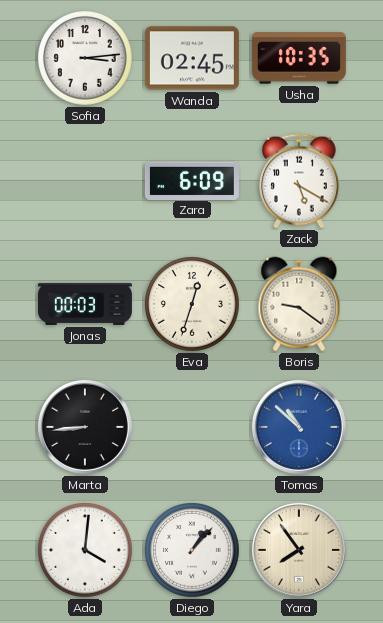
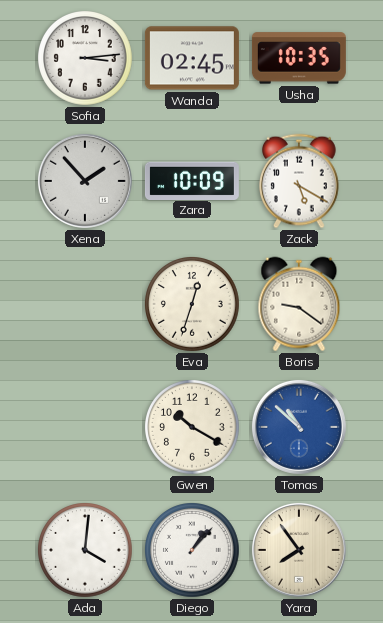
Xena: none -> 1:53
Zara: 6:09 -> 10:09
Jonas: 00:03 -> none
Marta: 8:44 -> none
Gwen: none -> 10:20
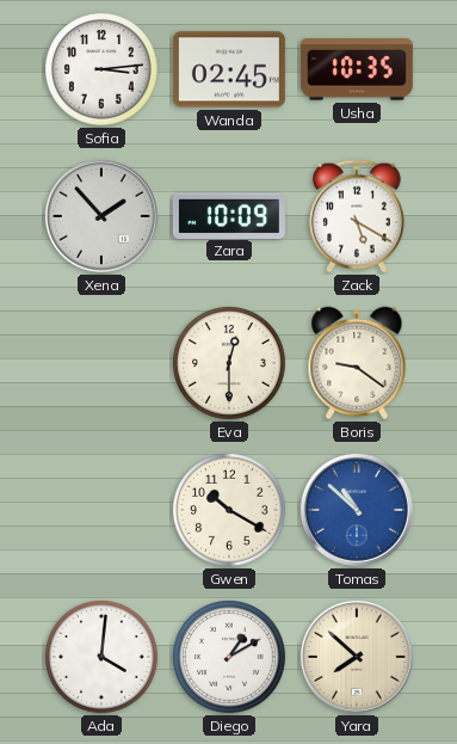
Eva: 12:33 -> 12:30
Diego: 1:07 -> 1:10
Yara: 7:54 -> 7:52
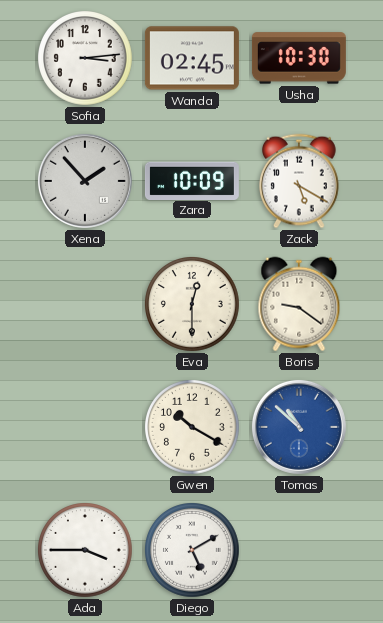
Usha: 10:35 -> 10:30
Ada: 4:01 -> 3:45
Diego: 1:10 -> 5:10
Yara: 7:52 -> none
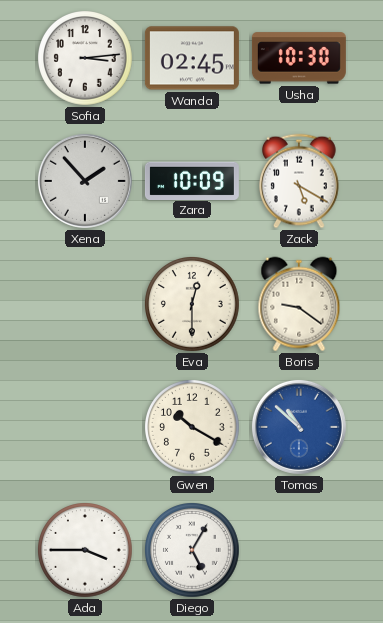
Diego: 5:10 -> 5:05
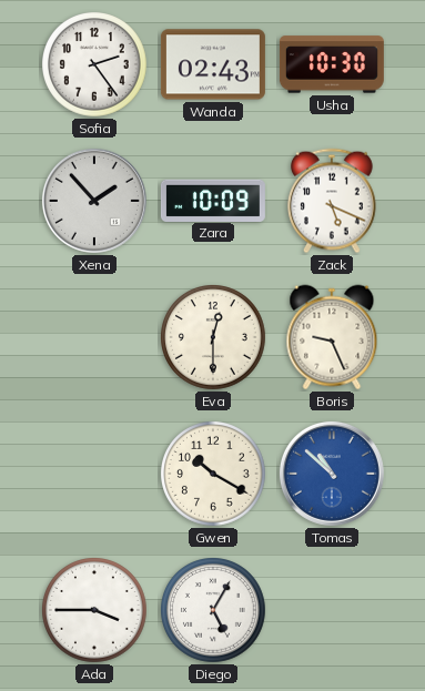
Sofia: 3:14 -> 2:24
Wanda: 02:45 -> 02:43
Zack: 5:20 -> 5:19
Boris: 9:21 -> 9:26
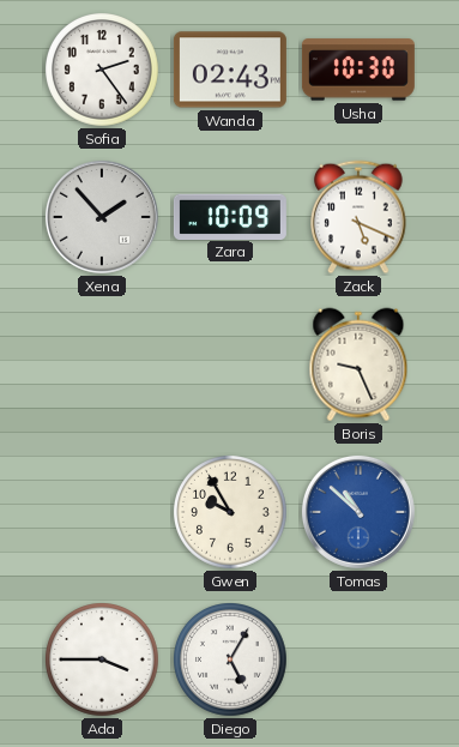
Eva: 12:30 -> none
Gwen: 10:20 -> 9:55
